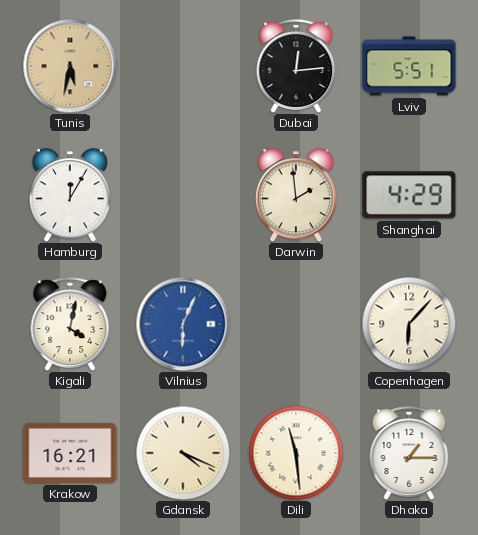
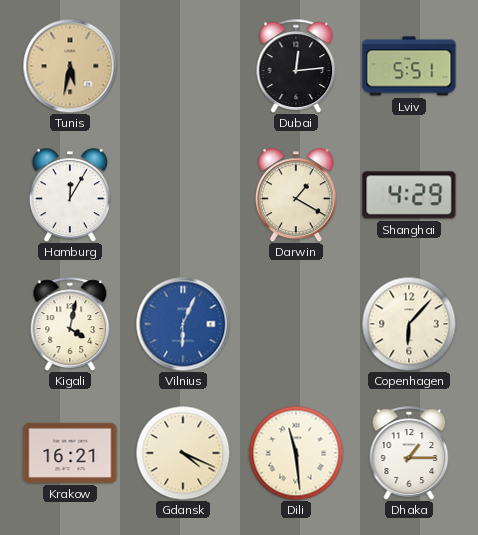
Darwin: 1:59 -> 1:20
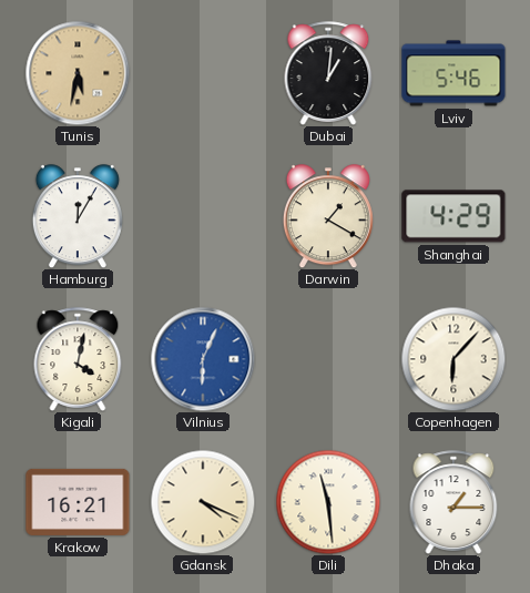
Dubai: 12:14 -> 1:01
Lviv: 5:51 -> 5:46
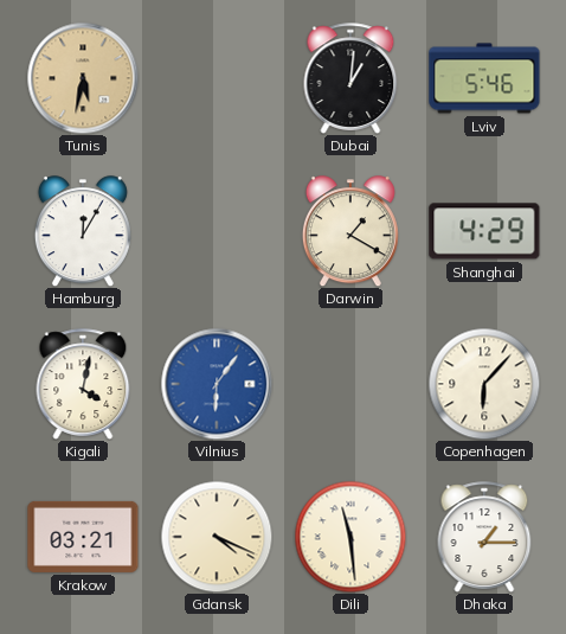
Vilnius: 6:04 -> 6:06
Krakow: 16:21 -> 03:21
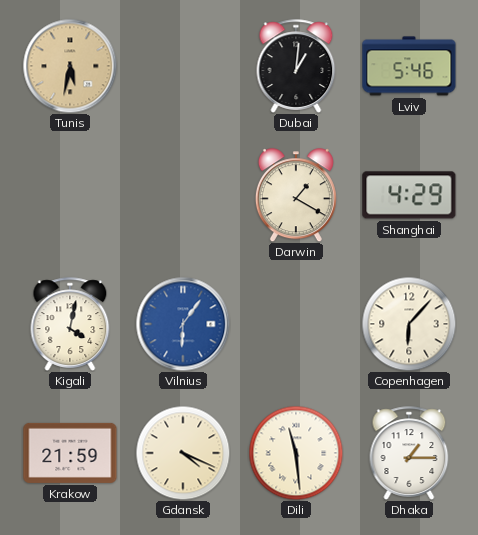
Hamburg: 12:05 -> none
Krakow: 03:21 -> 21:59
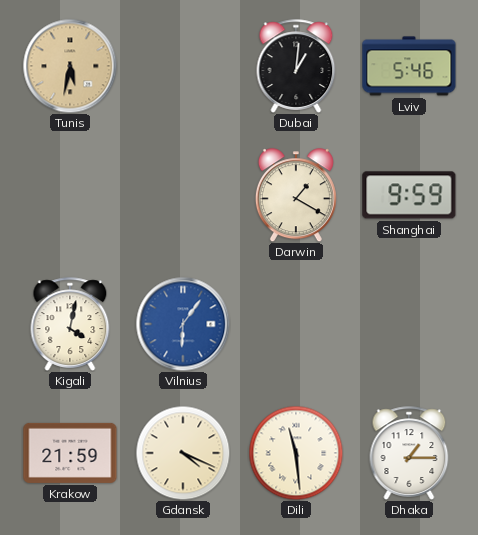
Shanghai: 4:29 -> 9:59
Copenhagen: 6:07 -> none
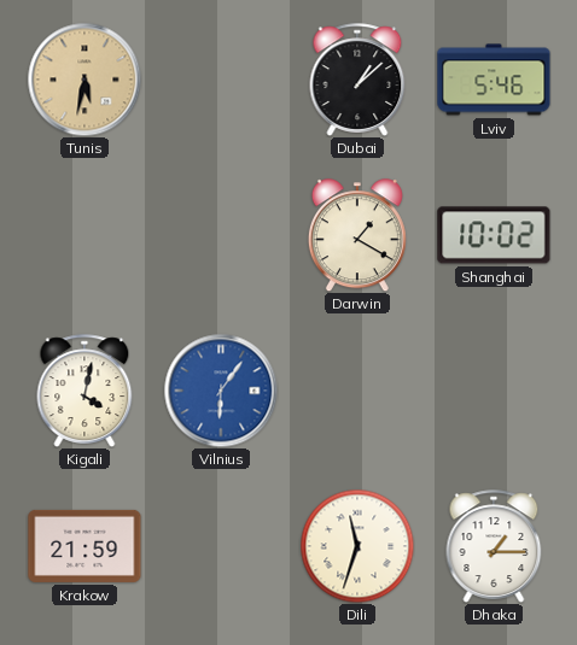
Dubai: 1:01 -> 1:08
Shanghai: 9:59 -> 10:02
Gdansk: 4:19 -> none
Dili: 11:29 -> 11:33
